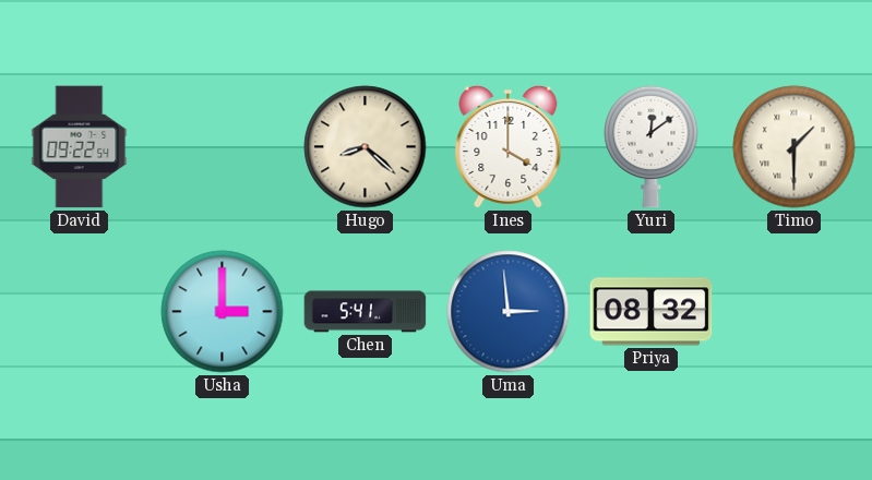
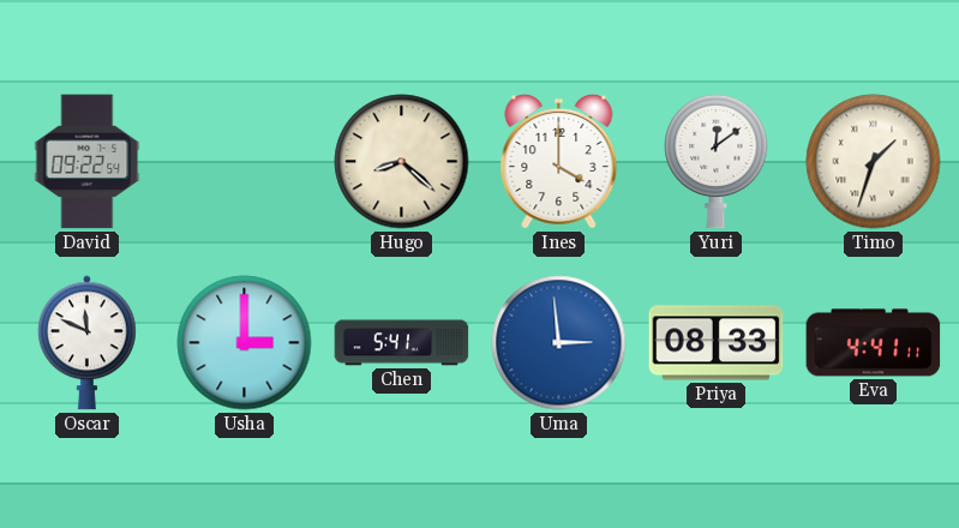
Timo: 1:30 -> 1:33
Oscar: none -> 11:49
Priya: 08:32 -> 08:33
Eva: none -> 4:41
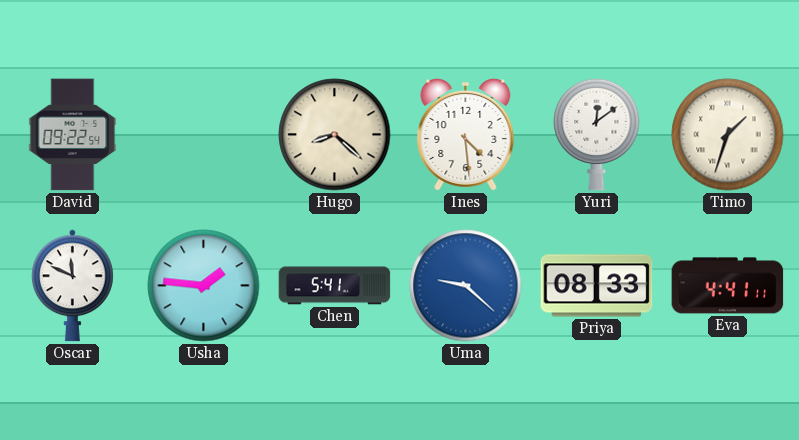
Ines: 4:00 -> 4:29
Usha: 3:00 -> 1:46
Uma: 2:59 -> 9:22
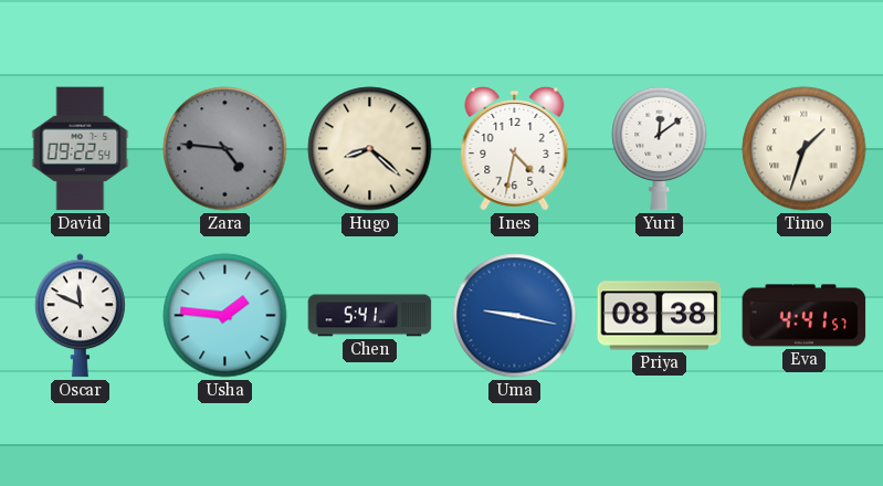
Zara: none -> 4:46
Ines: 4:29 -> 4:32
Uma: 9:22 -> 9:17
Priya: 08:33 -> 08:38
Eva: 4:41:11 -> 4:41:57
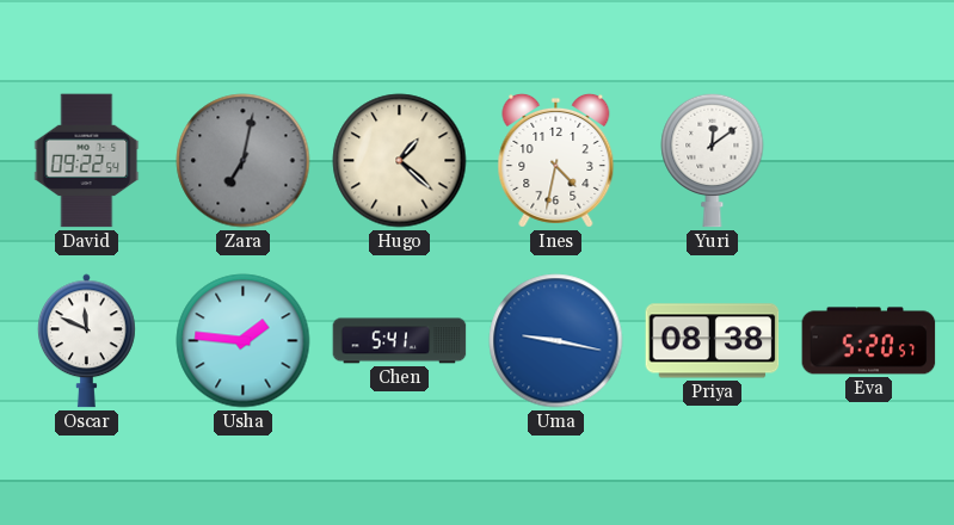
Zara: 4:46 -> 7:02
Hugo: 8:22 -> 1:22
Timo: 1:33 -> none
Eva: 4:41 -> 5:20
